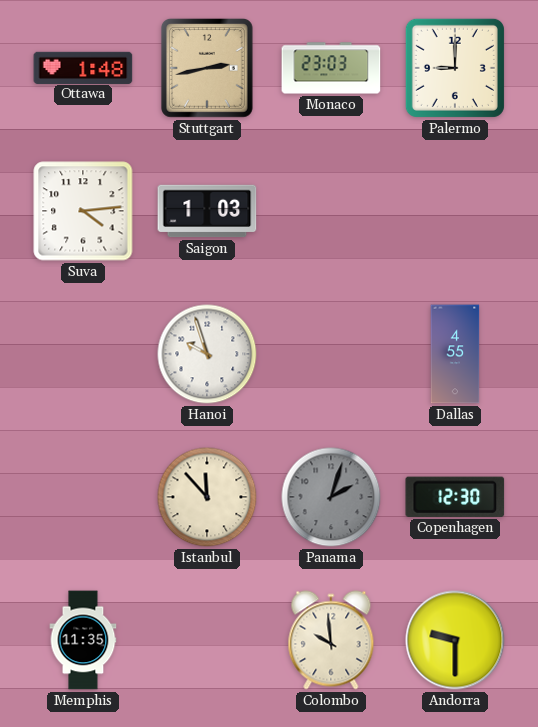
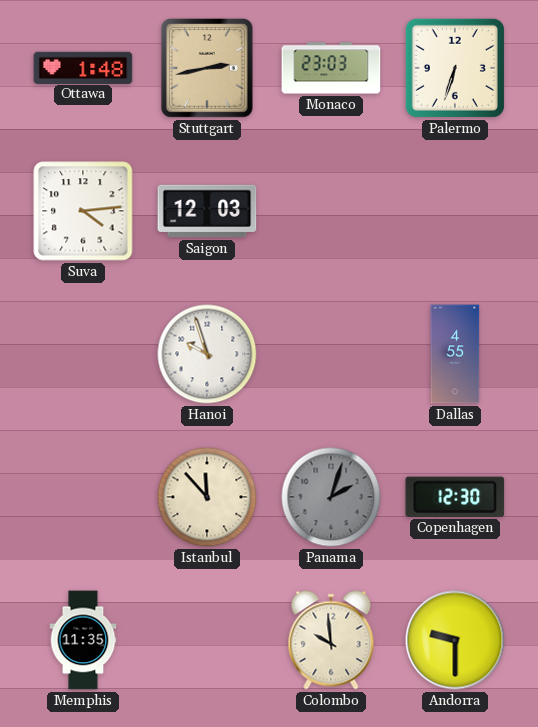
Palermo: 9:00 -> 6:33
Saigon: 1:03 -> 12:03
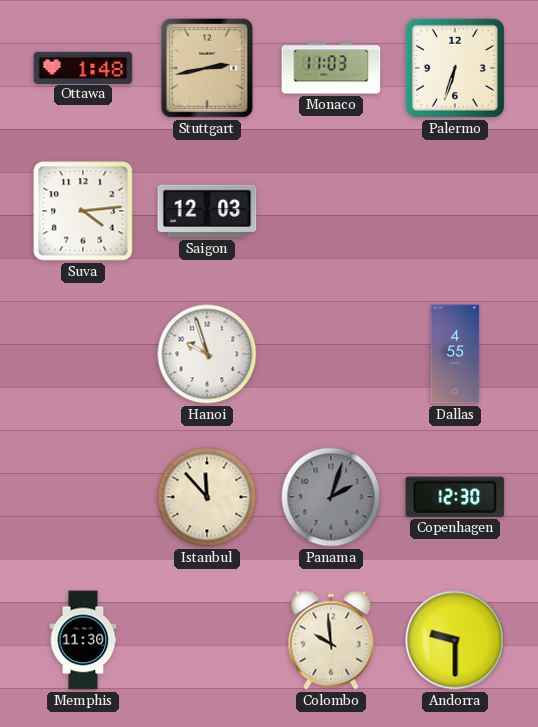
Monaco: 23:03 -> 11:03
Memphis: 11:35 -> 11:30
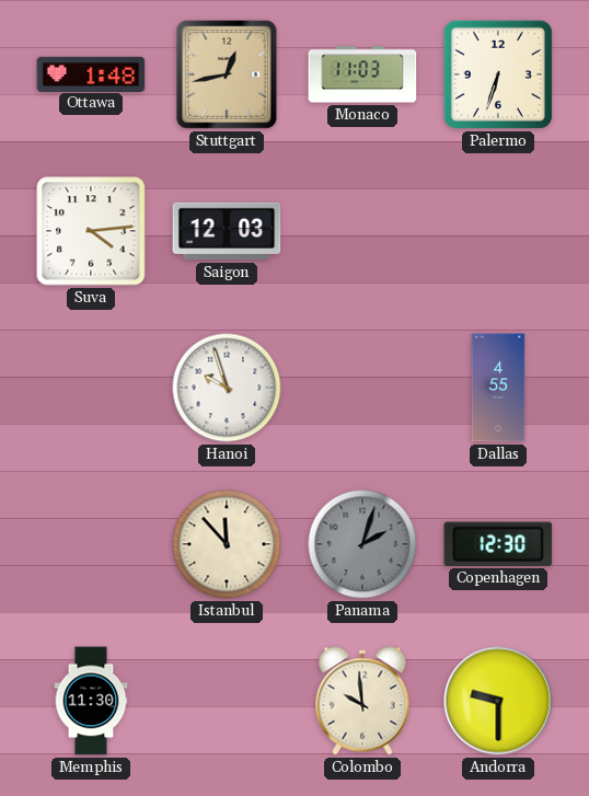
Stuttgart: 2:43 -> 12:43
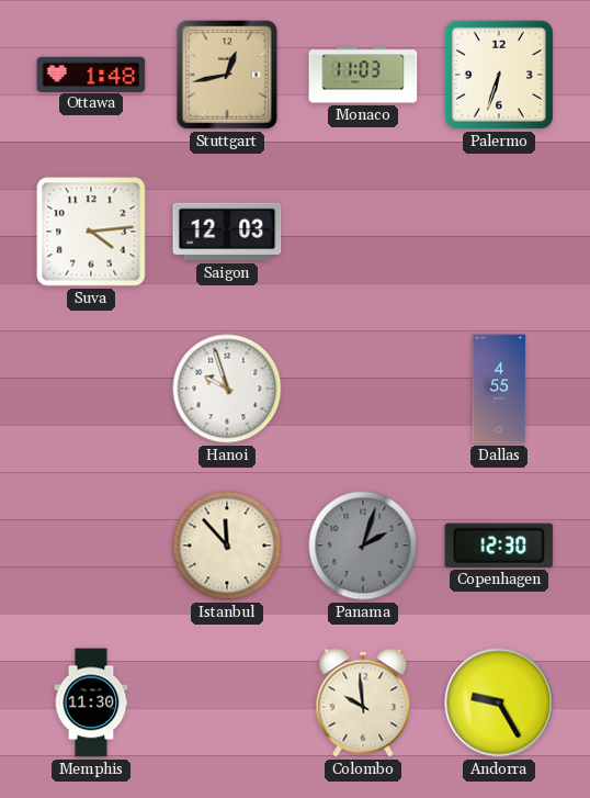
Andorra: 9:30 -> 9:25
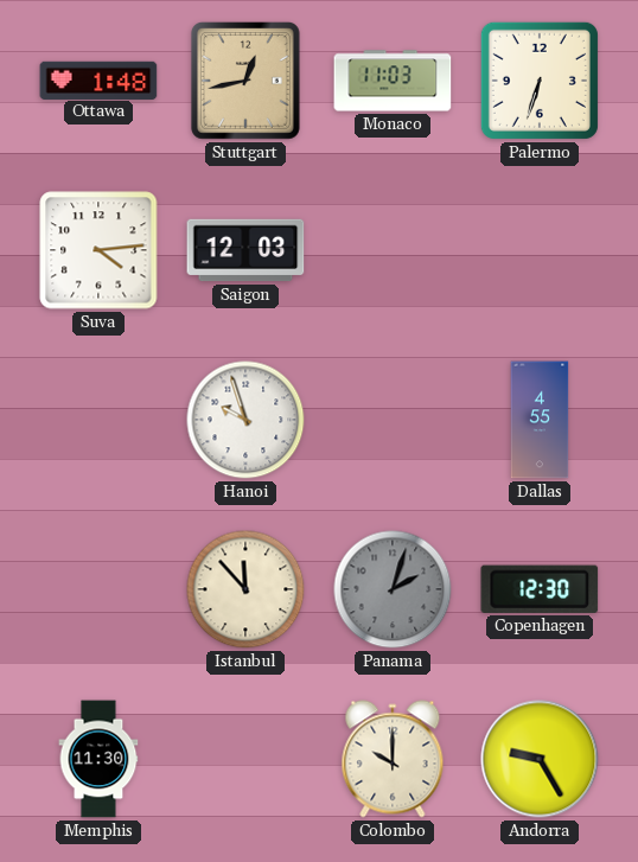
Colombo: 9:59 -> 10:00
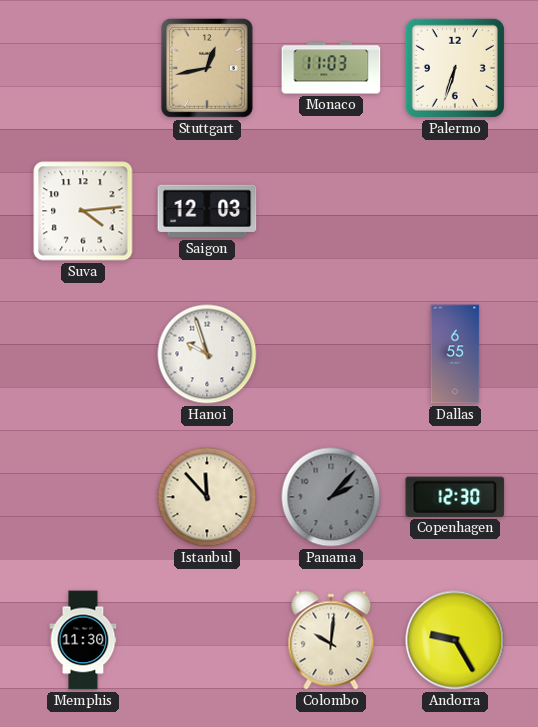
Ottawa: 1:48 -> none
Dallas: 4:55 -> 6:55
Panama: 2:03 -> 2:07
Colombo: 10:00 -> 10:01
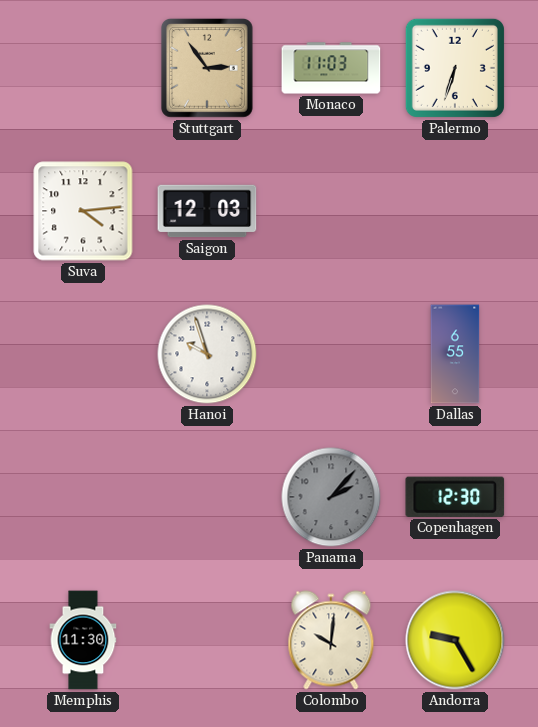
Stuttgart: 12:43 -> 2:54
Istanbul: 11:53 -> none
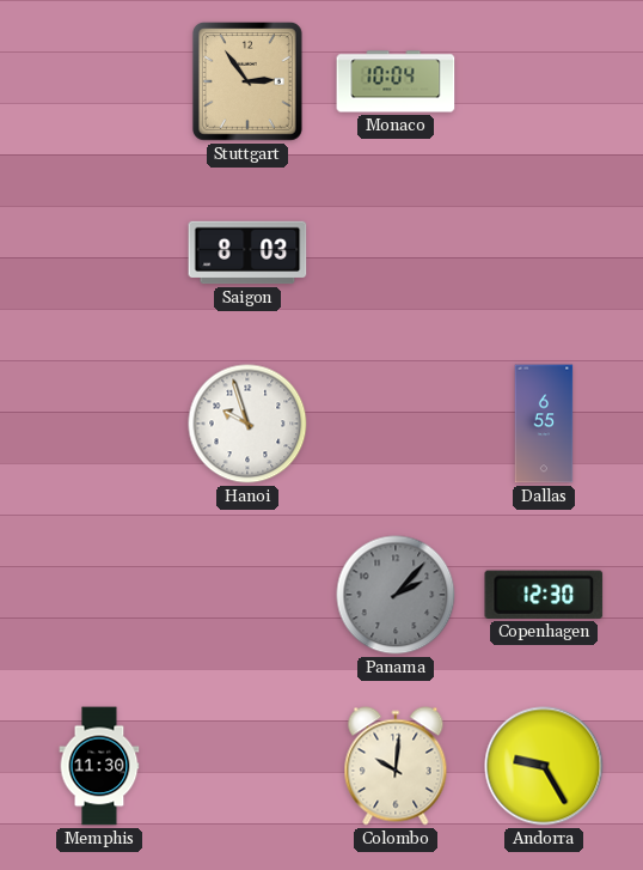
Monaco: 11:03 -> 10:04
Palermo: 6:33 -> none
Suva: 4:14 -> none
Saigon: 12:03 -> 8:03
